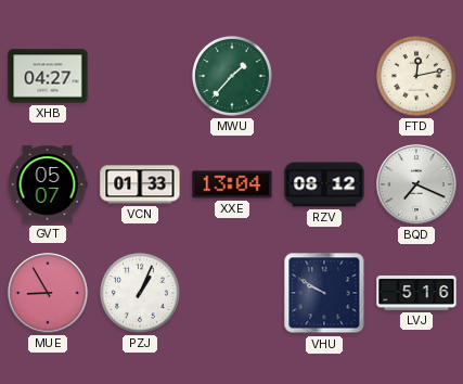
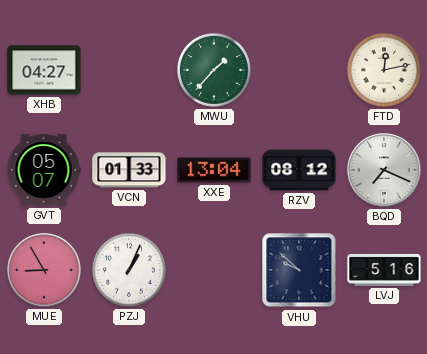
VHU: 9:50 -> 9:52
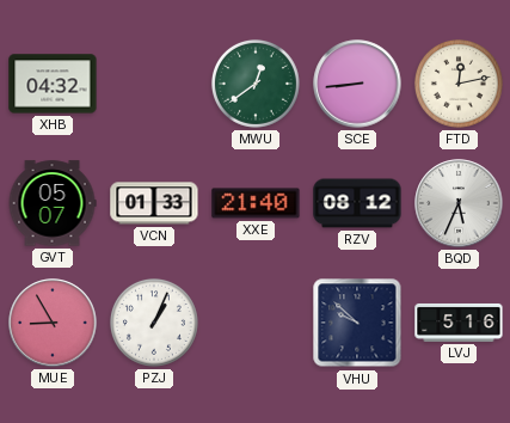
XHB: 04:27 -> 04:32
MWU: 1:37 -> 12:39
SCE: none -> 8:44
XXE: 13:04 -> 21:40
BQD: 7:19 -> 5:34
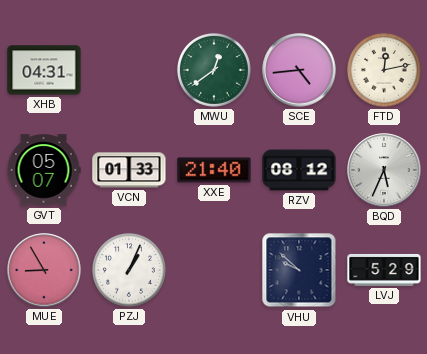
XHB: 04:32 -> 04:31
SCE: 8:44 -> 4:44
LVJ: 5:16 -> 5:29
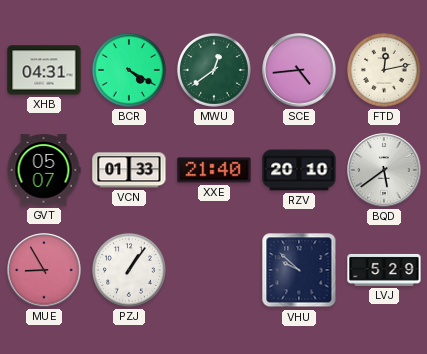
BCR: none -> 4:20
RZV: 08:12 -> 20:10
BQD: 5:34 -> 5:39
PZJ: 1:04 -> 1:06
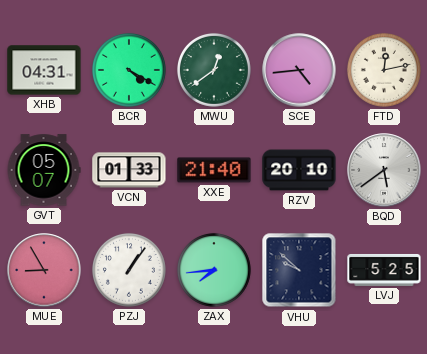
ZAX: none -> 7:44
LVJ: 5:29 -> 5:25
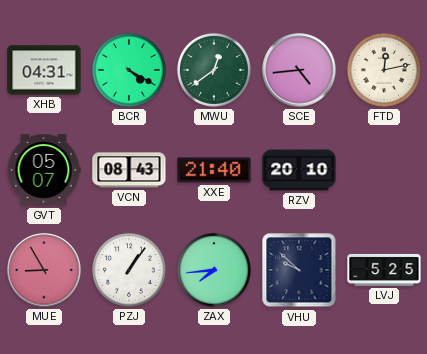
VCN: 01:33 -> 08:43
BQD: 5:39 -> none
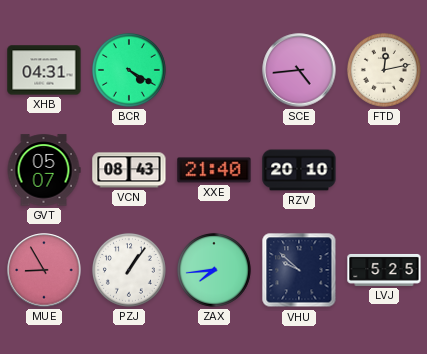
MWU: 12:39 -> none
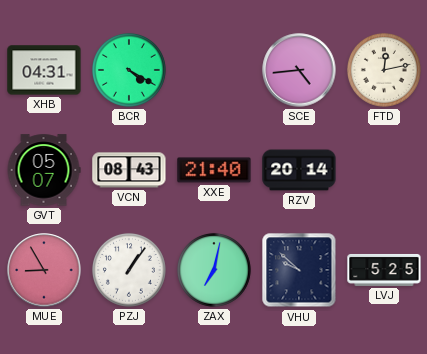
RZV: 20:10 -> 20:14
ZAX: 7:44 -> 7:02
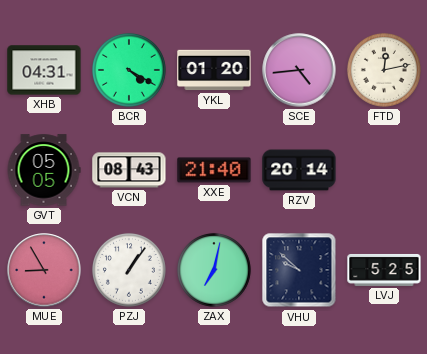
YKL: none -> 01:20
GVT: 05:07 -> 05:05
